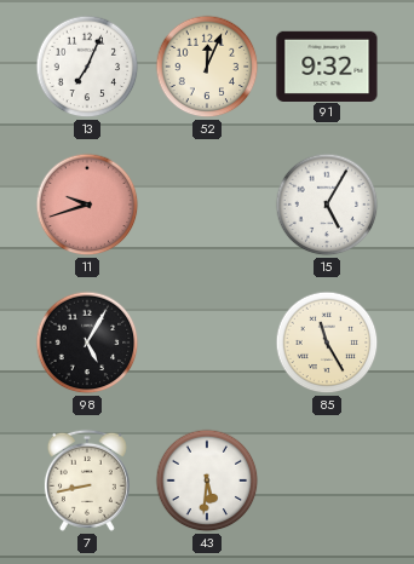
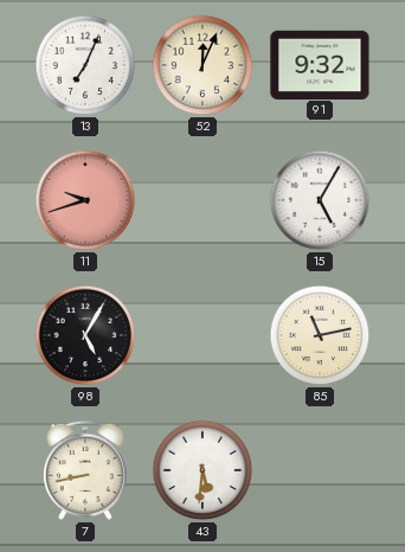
85: 11:25 -> 11:13
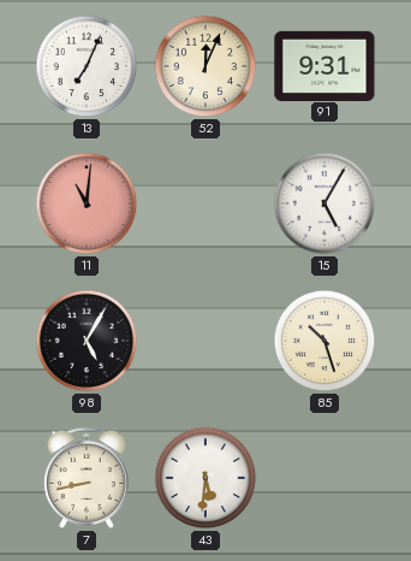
91: 9:32 -> 9:31
11: 9:42 -> 11:01
85: 11:13 -> 10:27
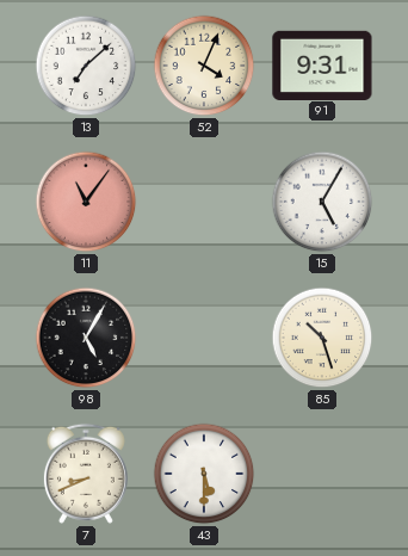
13: 7:04 -> 7:08
52: 12:04 -> 4:04
11: 11:01 -> 11:06
7: 8:43 -> 8:41
43: 5:31 -> 5:30
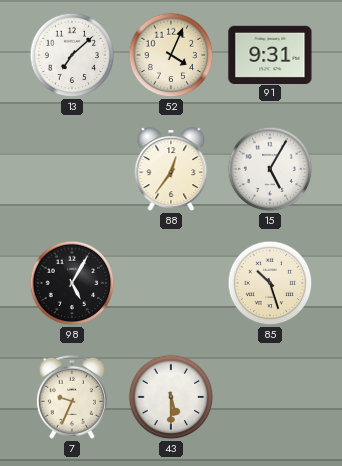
11: 11:06 -> none
88: none -> 12:36
7: 8:41 -> 9:34
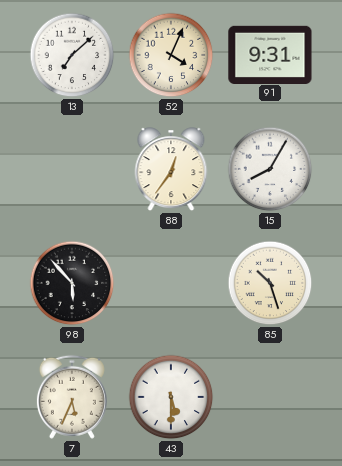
15: 5:05 -> 8:05
98: 5:05 -> 5:53
7: 9:34 -> 5:34
